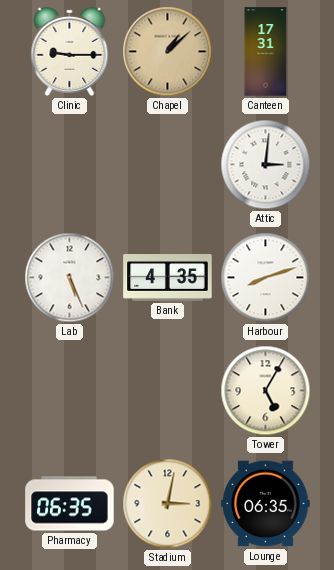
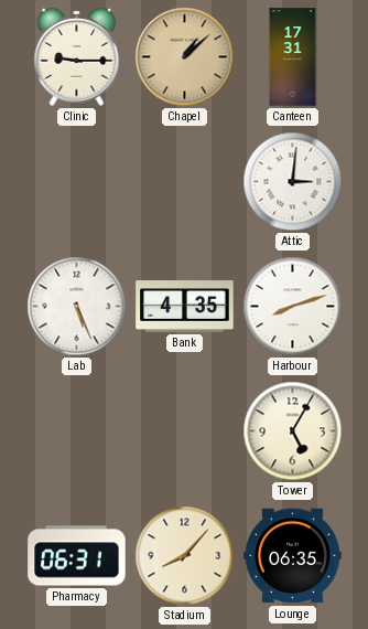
Pharmacy: 06:35 -> 06:31
Stadium: 3:02 -> 8:07
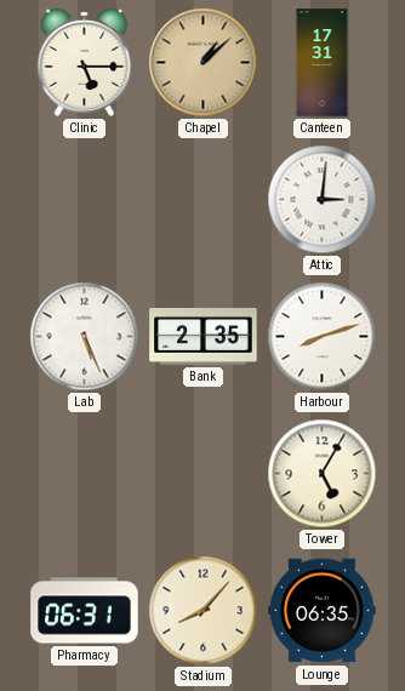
Clinic: 9:15 -> 5:15
Bank: 4:35 -> 2:35
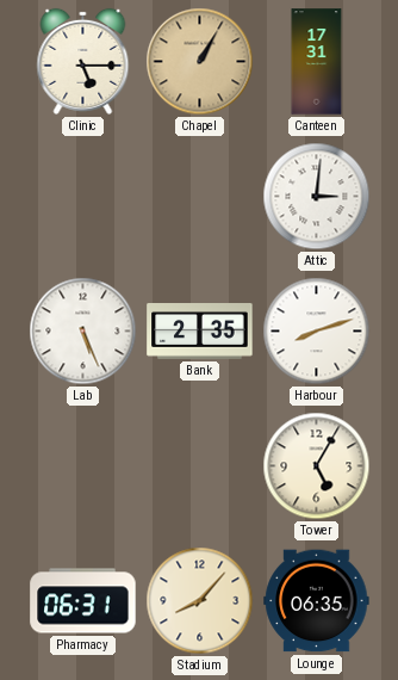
Chapel: 1:08 -> 1:05
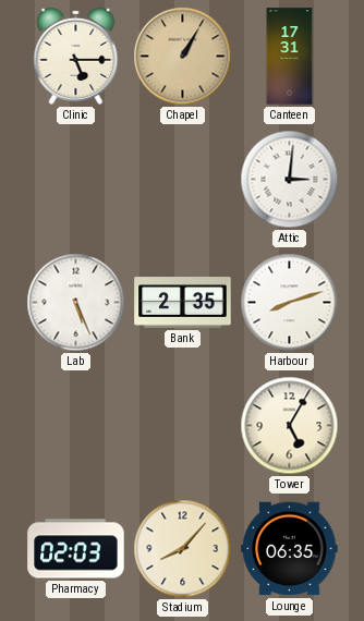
Pharmacy: 06:31 -> 02:03
